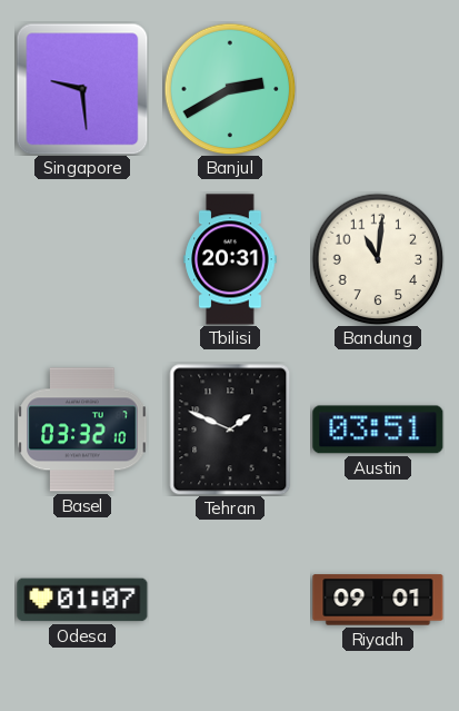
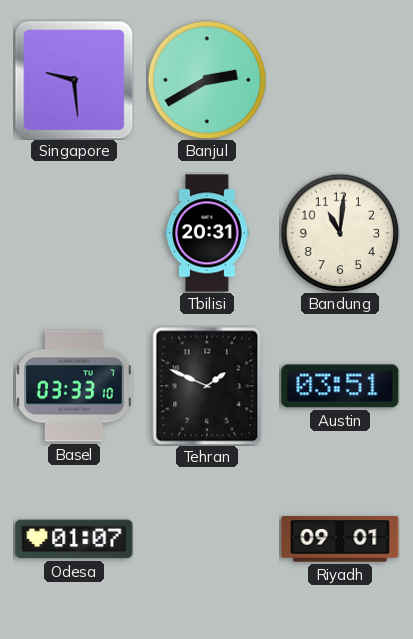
Basel: 03:32 -> 03:33
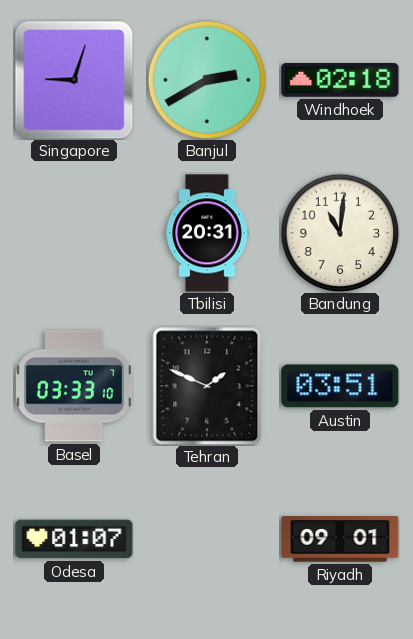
Singapore: 9:29 -> 9:03
Windhoek: none -> 02:18
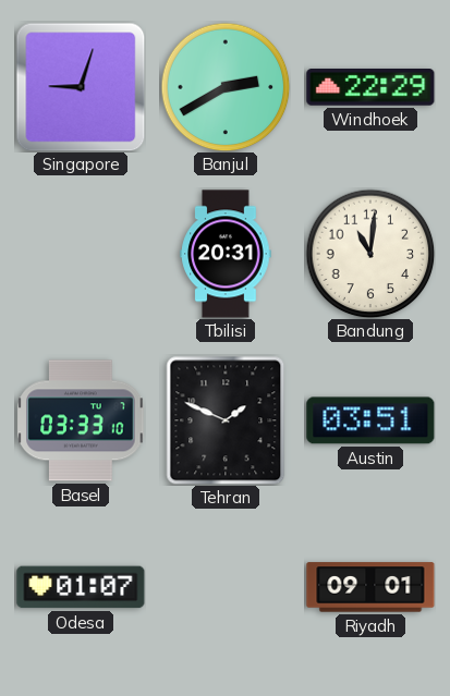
Windhoek: 02:18 -> 22:29
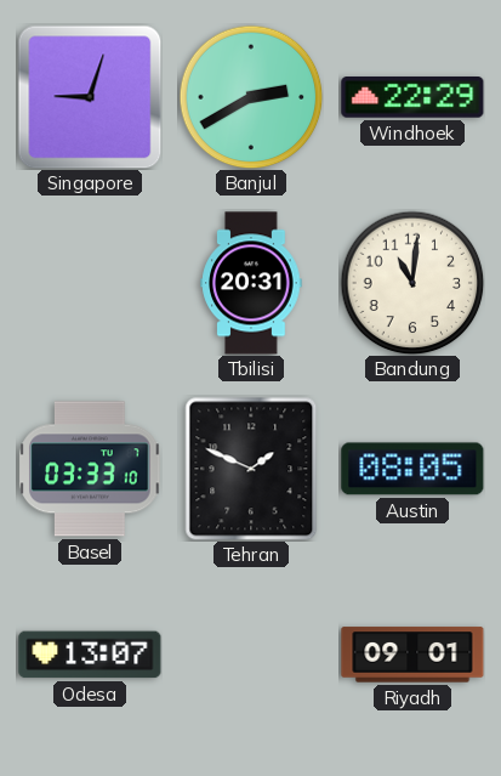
Austin: 03:51 -> 08:05
Odesa: 01:07 -> 13:07
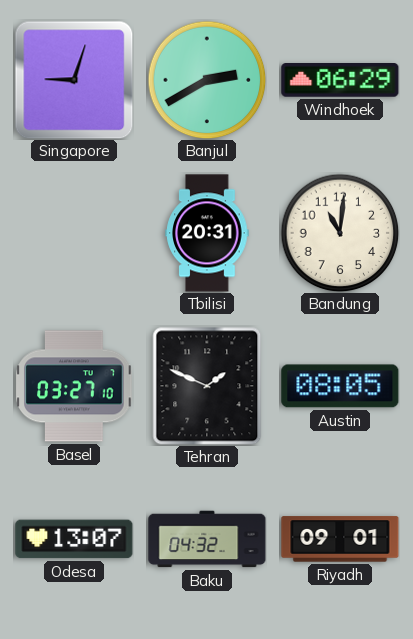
Windhoek: 22:29 -> 06:29
Basel: 03:33 -> 03:27
Baku: none -> 04:32
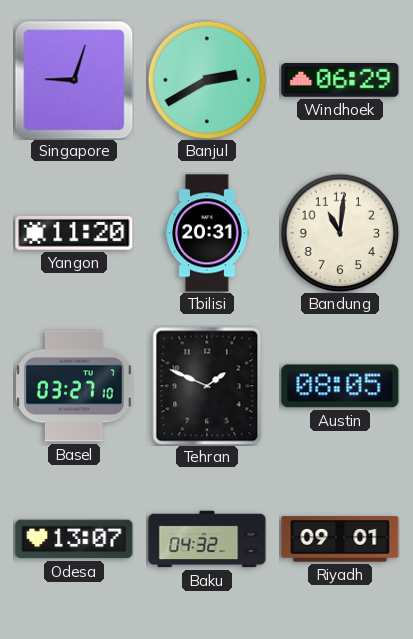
Yangon: none -> 11:20
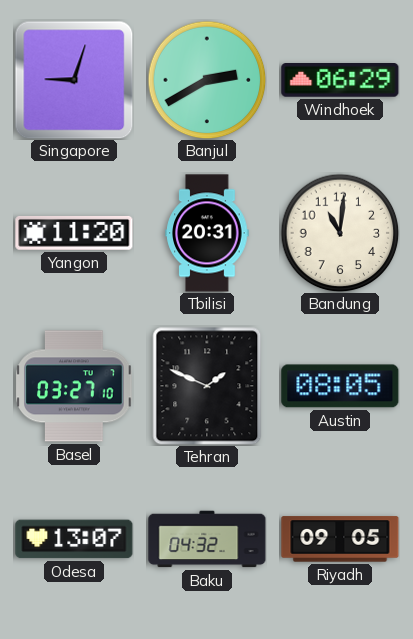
Riyadh: 09:01 -> 09:05
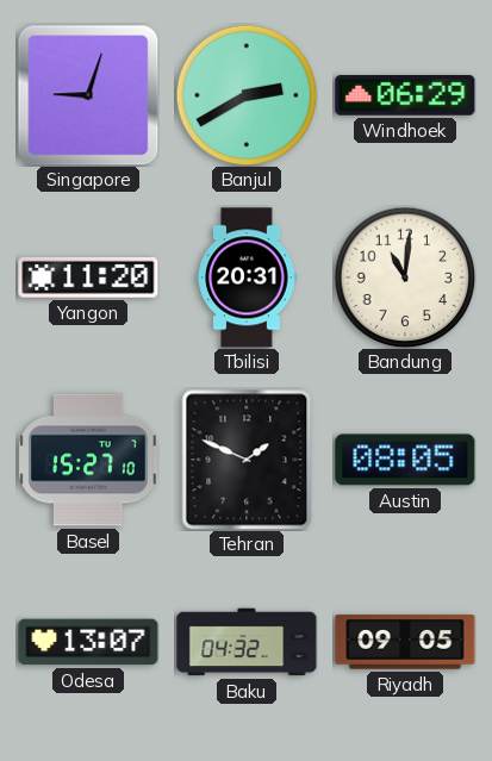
Basel: 03:27 -> 15:27
